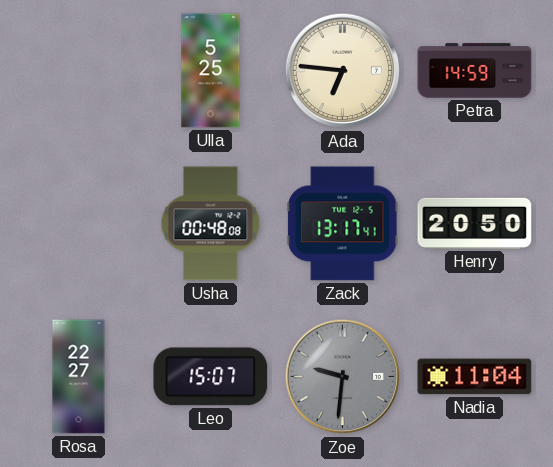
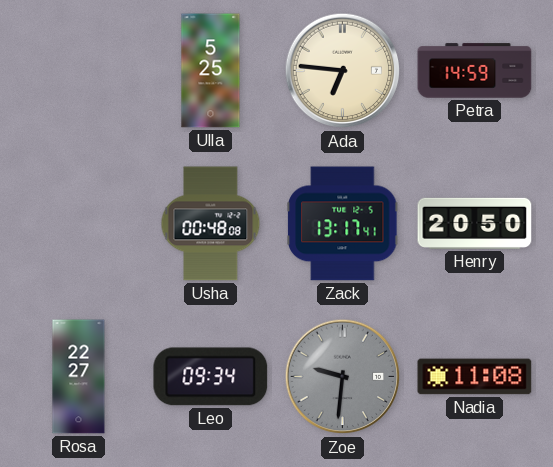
Leo: 15:07 -> 09:34
Nadia: 11:04 -> 11:08
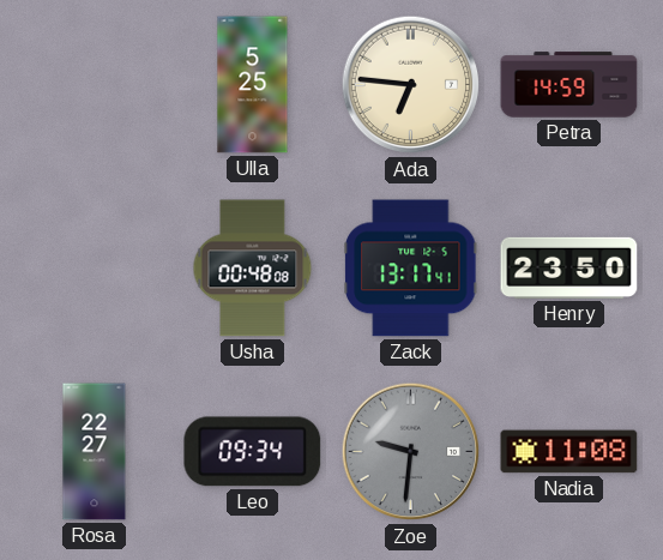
Henry: 20:50 -> 23:50
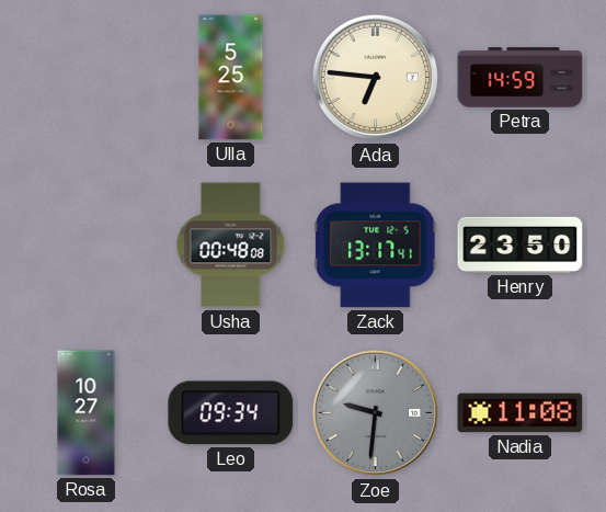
Rosa: 22:27 -> 10:27
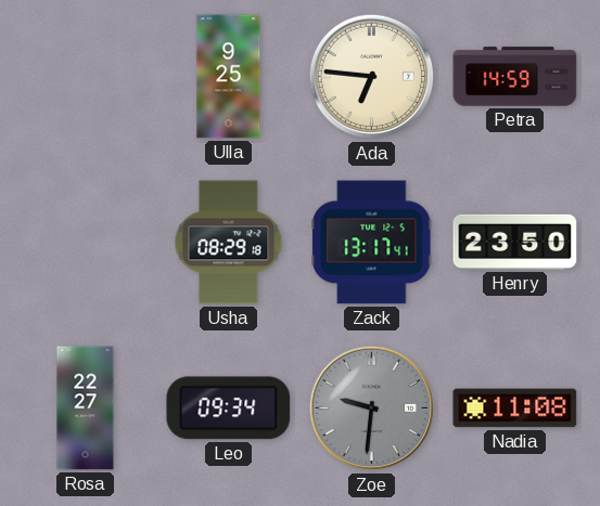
Ulla: 5:25 -> 9:25
Usha: 00:48 -> 08:29
Rosa: 10:27 -> 22:27
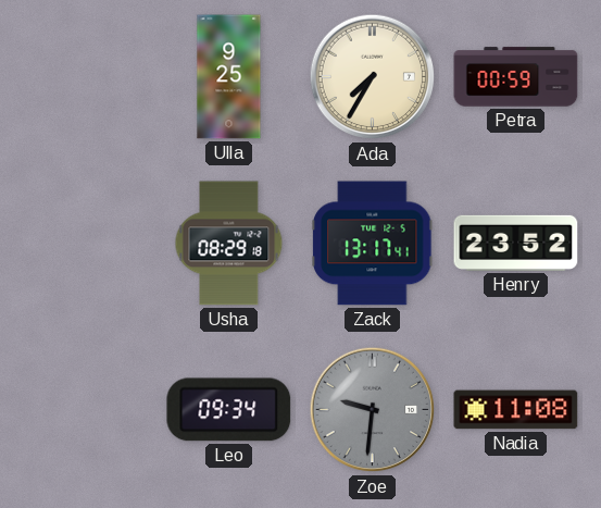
Ada: 6:46 -> 7:35
Petra: 14:59 -> 00:59
Henry: 23:50 -> 23:52
Rosa: 22:27 -> none
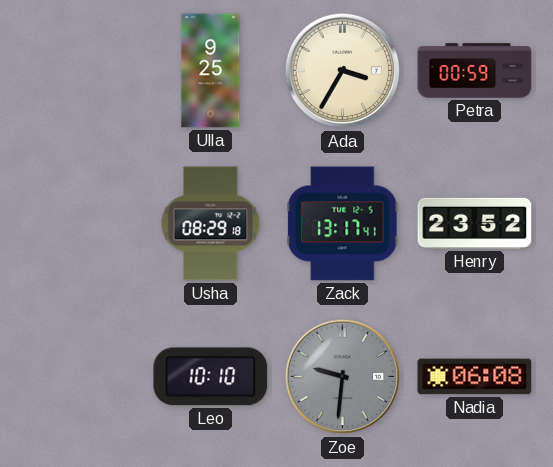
Ada: 7:35 -> 3:35
Leo: 09:34 -> 10:10
Nadia: 11:08 -> 06:08
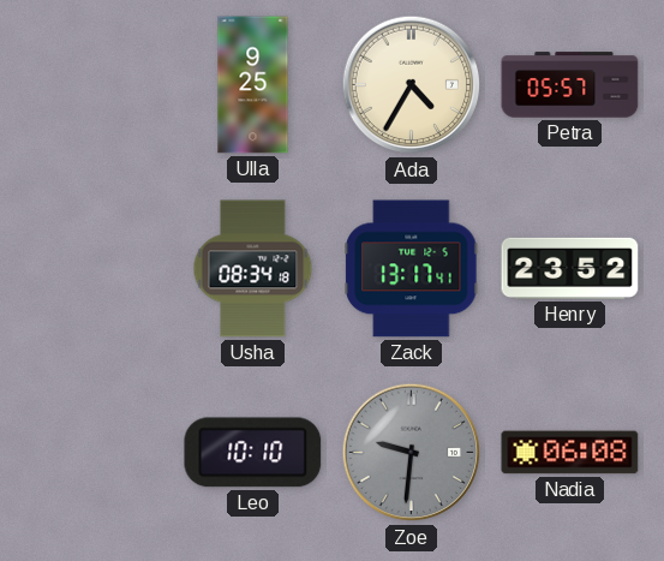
Ada: 3:35 -> 4:35
Petra: 00:59 -> 05:57
Usha: 08:29 -> 08:34
